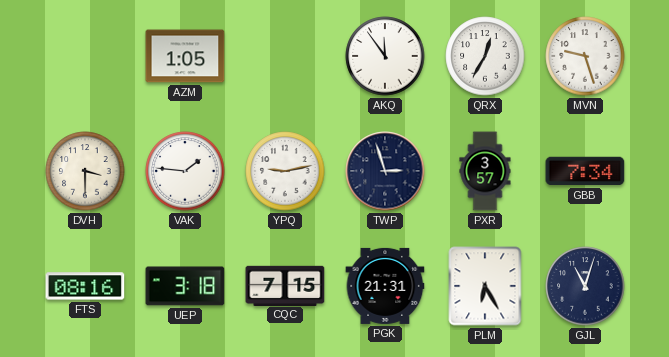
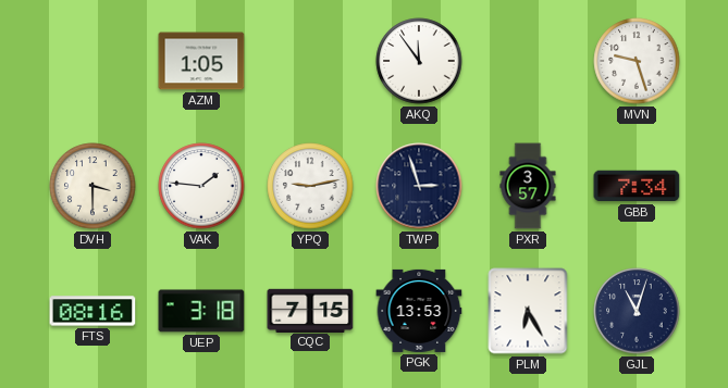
QRX: 12:35 -> none
PGK: 21:31 -> 13:53
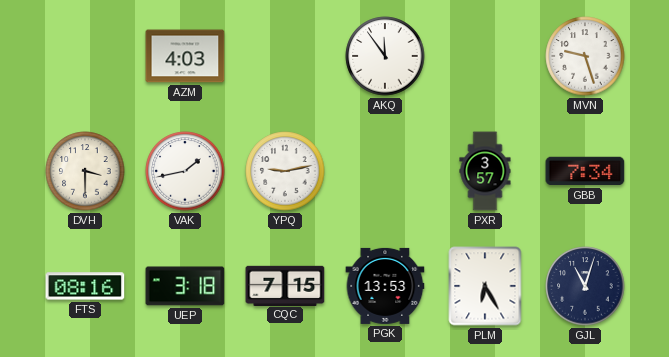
AZM: 1:05 -> 4:03
VAK: 1:46 -> 1:43
TWP: 2:57 -> none
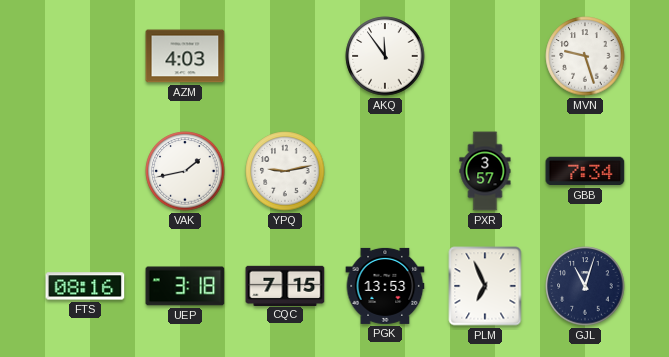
DVH: 3:30 -> none
PLM: 6:25 -> 6:56
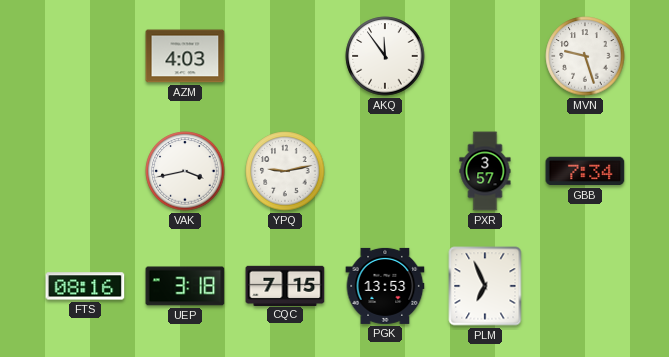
VAK: 1:43 -> 3:43
GJL: 11:03 -> none
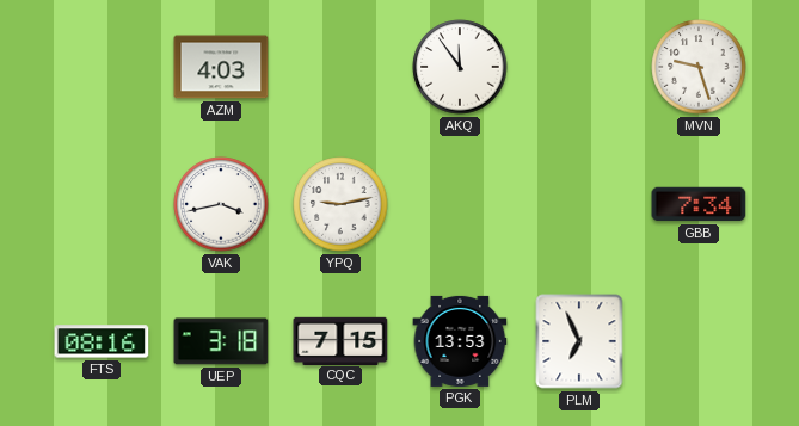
PXR: 3:57 -> none
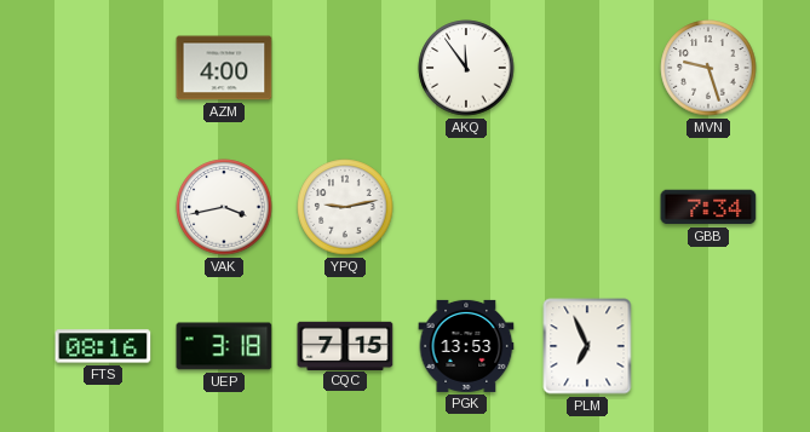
AZM: 4:03 -> 4:00
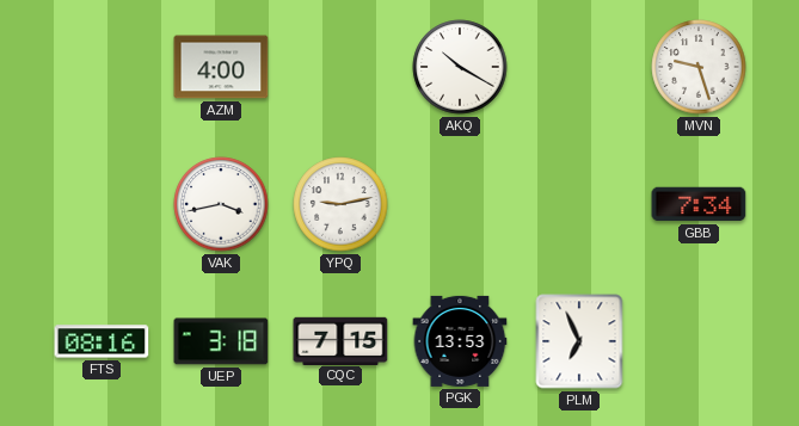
AKQ: 11:54 -> 10:20
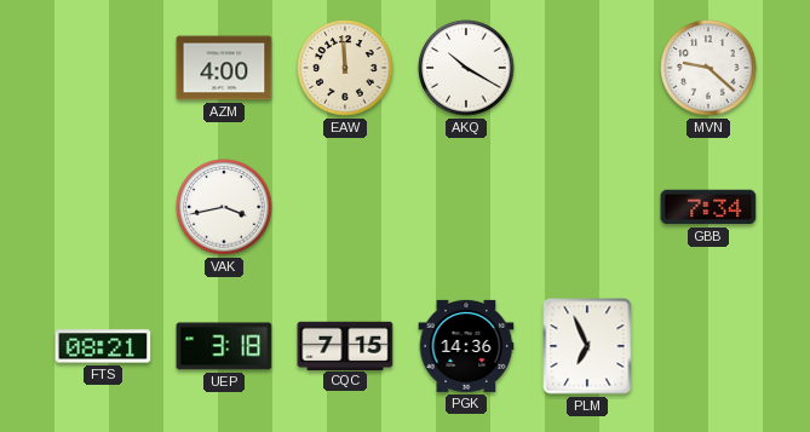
EAW: none -> 11:59
MVN: 9:27 -> 9:22
YPQ: 9:13 -> none
FTS: 08:16 -> 08:21
PGK: 13:53 -> 14:36
